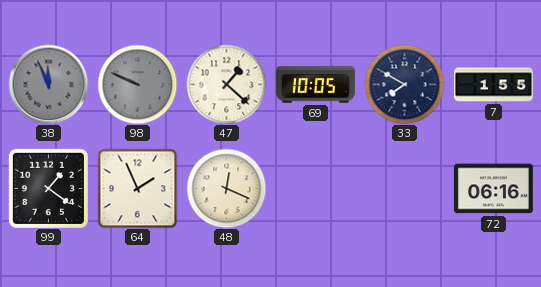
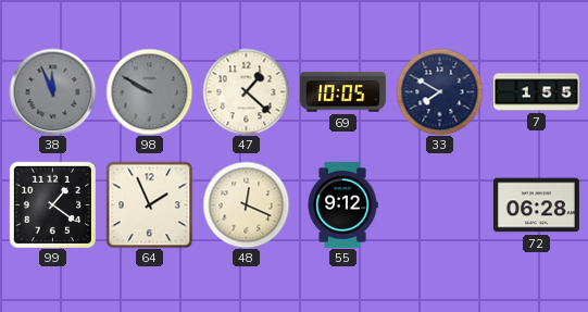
98: 9:49 -> 9:50
55: none -> 9:12
72: 06:16 -> 06:28
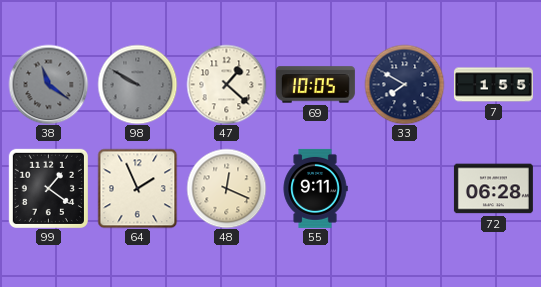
38: 11:56 -> 11:21
55: 9:12 -> 9:11
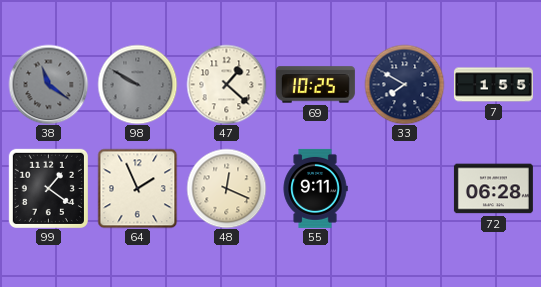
69: 10:05 -> 10:25
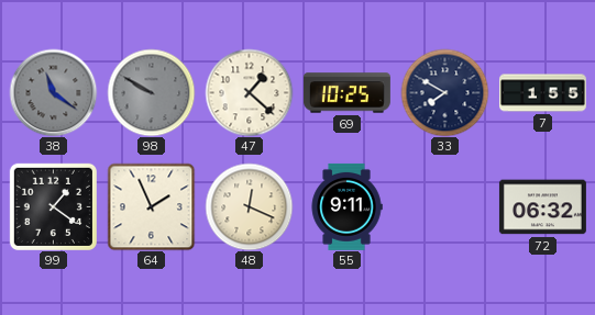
72: 06:28 -> 06:32
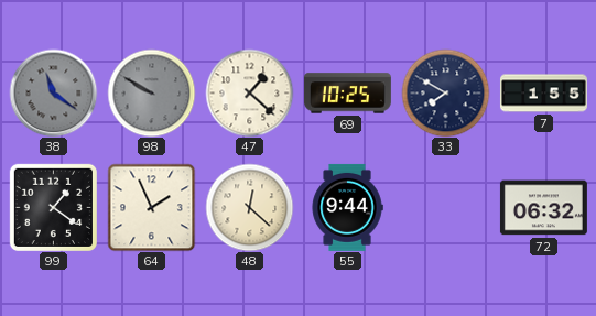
48: 12:19 -> 12:22
55: 9:11 -> 9:44
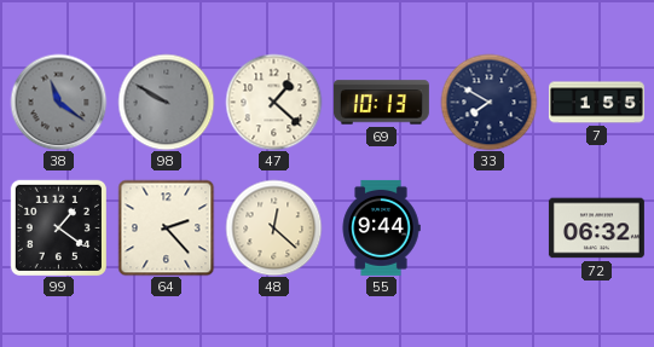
69: 10:25 -> 10:13
64: 1:56 -> 2:23
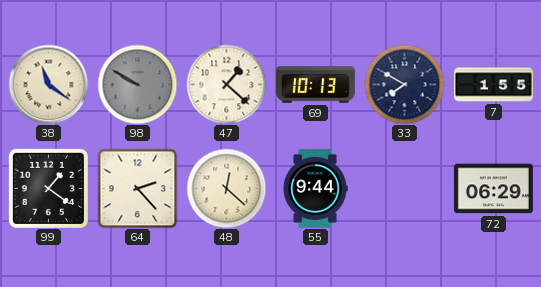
38 dial: grey -> cream
72: 06:32 -> 06:29
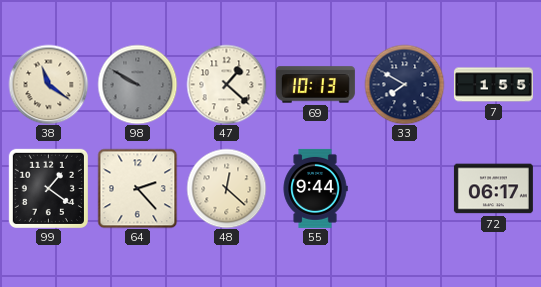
72: 06:29 -> 06:17
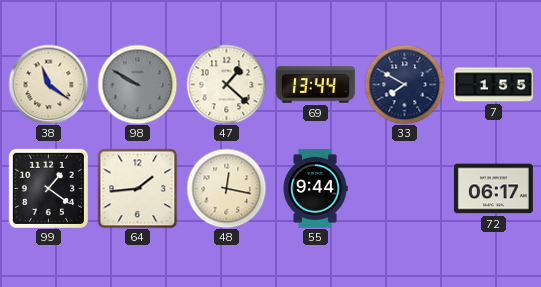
69: 10:13 -> 13:44
64: 2:23 -> 1:44
48: 12:22 -> 12:17
